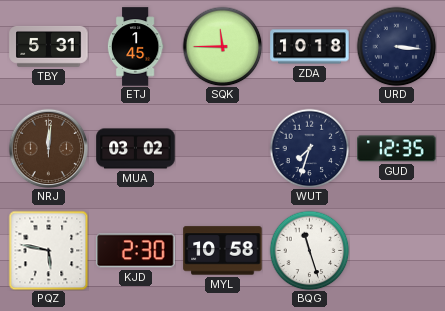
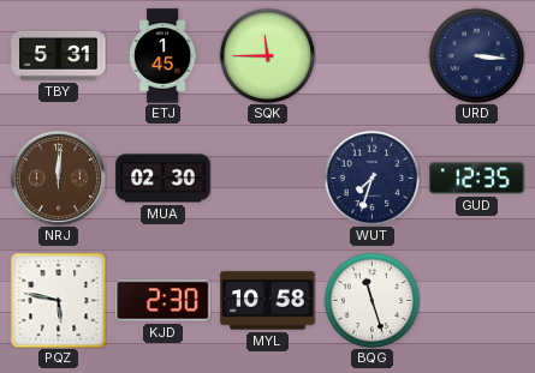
ZDA: 10:18 -> none
MUA: 03:02 -> 02:30
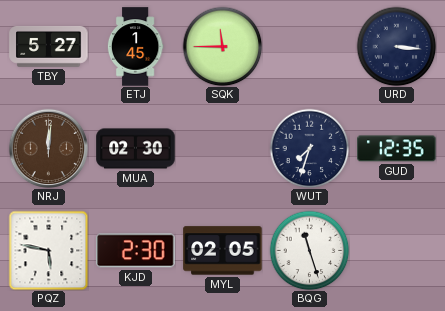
TBY: 5:31 -> 5:27
MYL: 10:58 -> 02:05
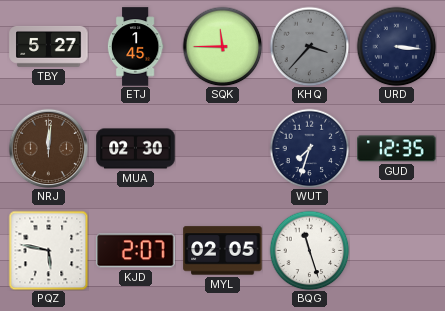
KHQ: none -> 3:37
KJD: 2:30 -> 2:07
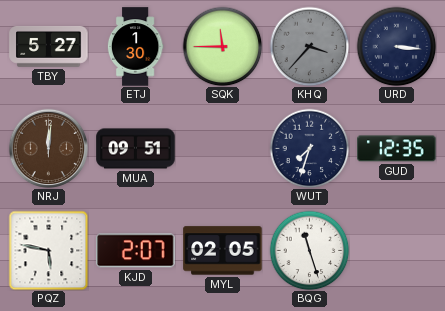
ETJ: 1:45 -> 1:30
MUA: 02:30 -> 09:51
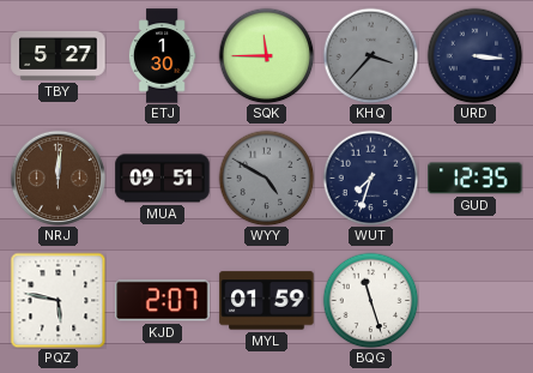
WYY: none -> 4:50
MYL: 02:05 -> 01:59
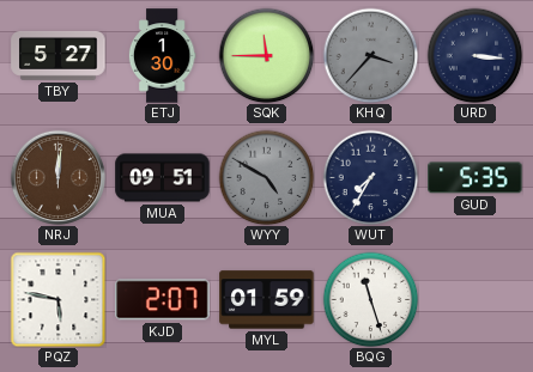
WUT: 7:33 -> 7:35
GUD: 12:35 -> 5:35
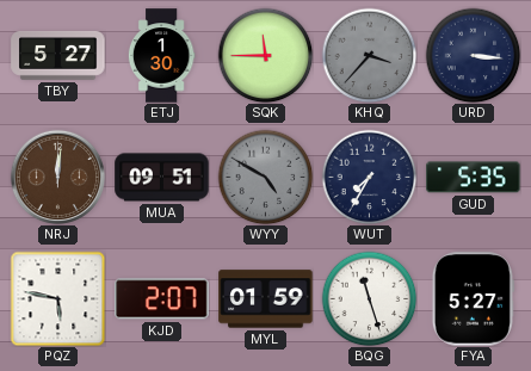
FYA: none -> 5:27
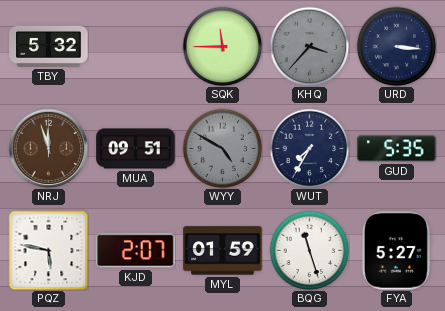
TBY: 5:27 -> 5:32
ETJ: 1:30 -> none
NRJ: 12:01 -> 11:57
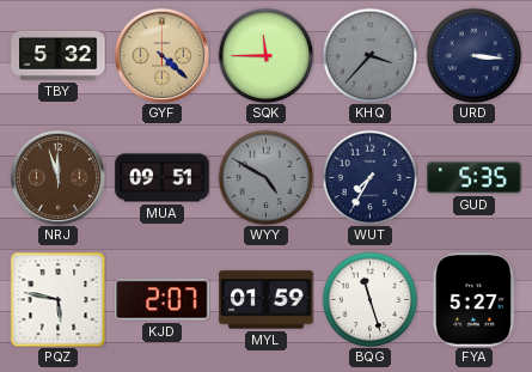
GYF: none -> 4:22
